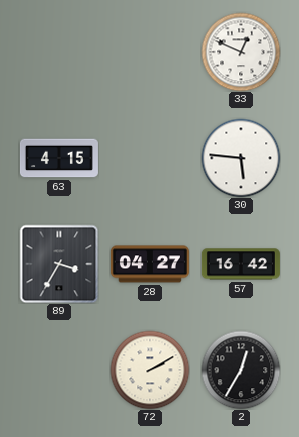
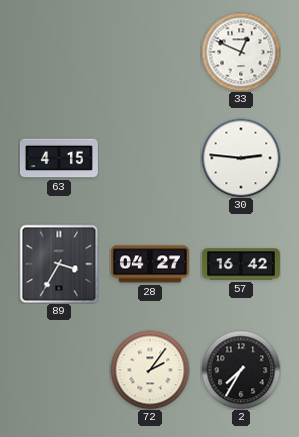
30: 5:46 -> 2:46
72: 2:10 -> 2:06
2: 12:35 -> 7:35
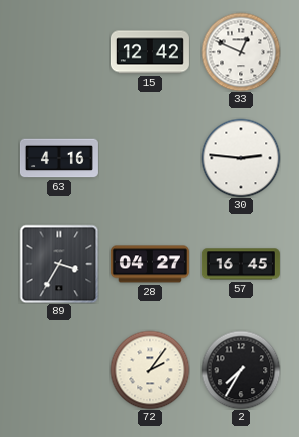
15: none -> 12:42
63: 4:15 -> 4:16
57: 16:42 -> 16:45
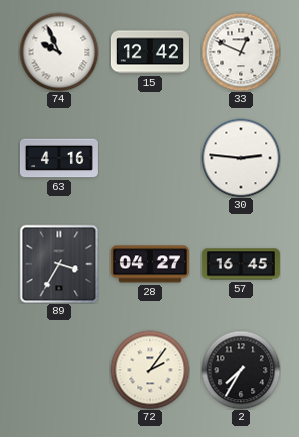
74: none -> 9:56
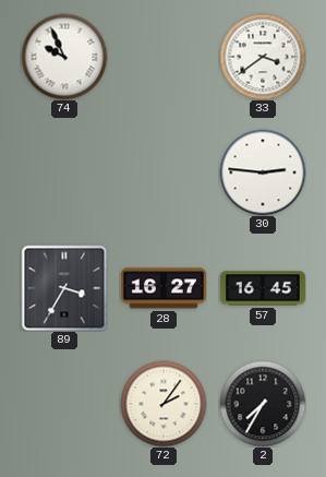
15: 12:42 -> none
33: 12:49 -> 3:39
63: 4:16 -> none
28: 04:27 -> 16:27
